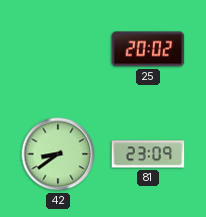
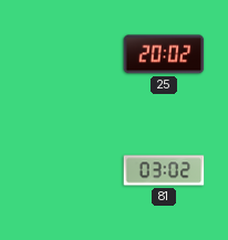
42: 8:39 -> none
81: 23:09 -> 03:02
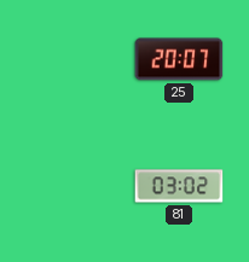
25: 20:02 -> 20:07
